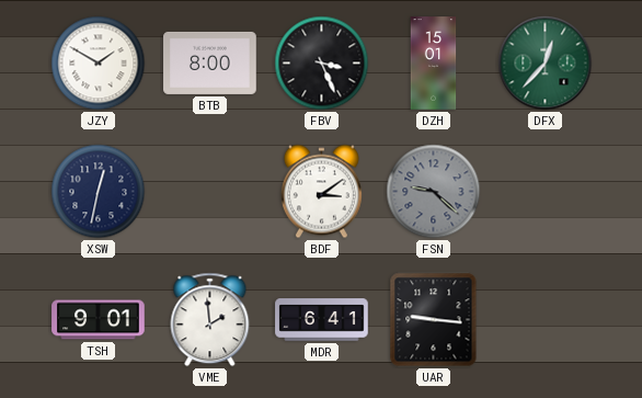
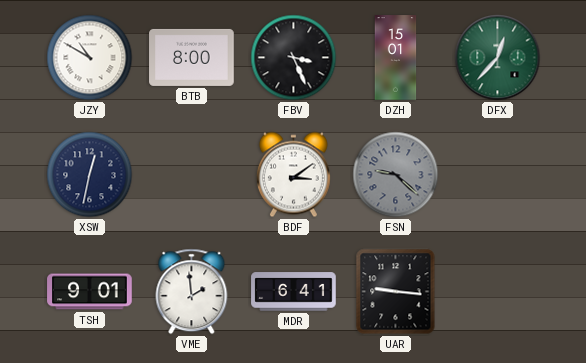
JZY: 1:50 -> 10:50
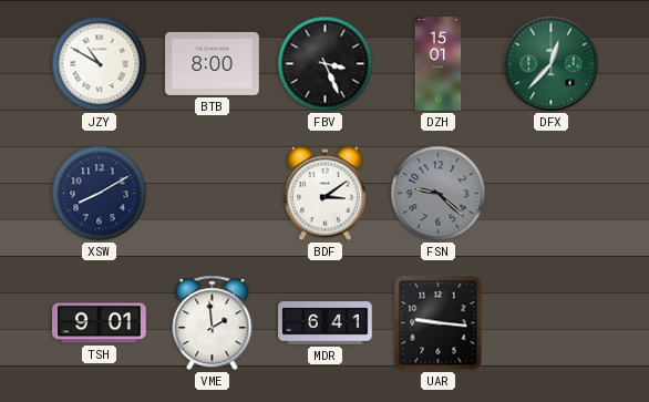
XSW: 12:32 -> 8:10
